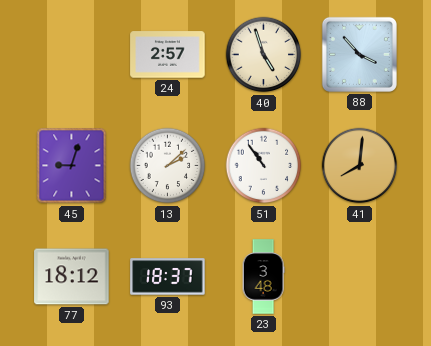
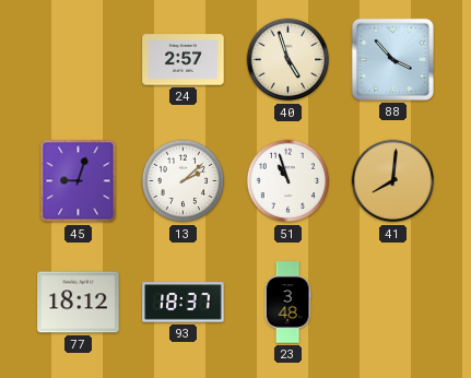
51: 10:54 -> 10:57
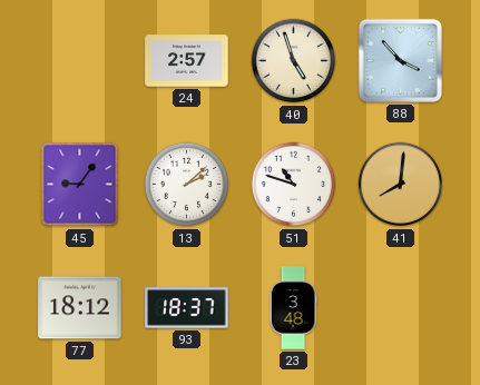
45: 9:03 -> 9:06
51: 10:57 -> 10:48
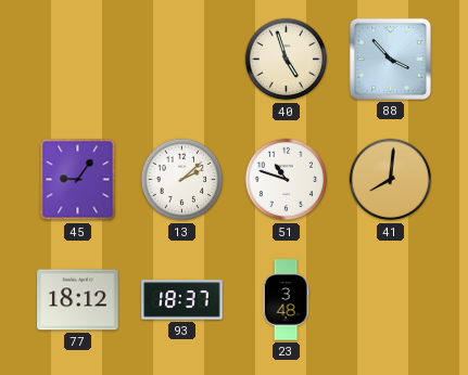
24: 2:57 -> none
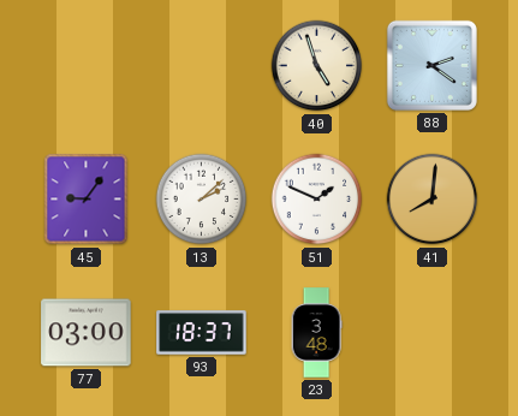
88: 3:53 -> 2:21
51: 10:48 -> 1:49
77: 18:12 -> 03:00
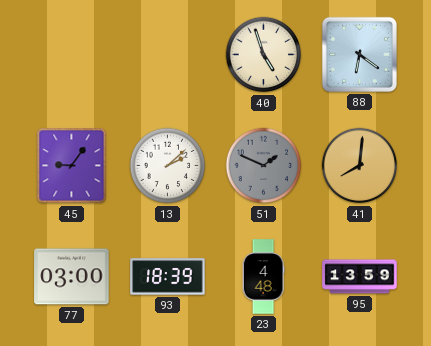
88: 2:21 -> 6:21
51 dial: white -> grey
93: 18:37 -> 18:39
23: 3:48 -> 4:48
95: none -> 13:59
